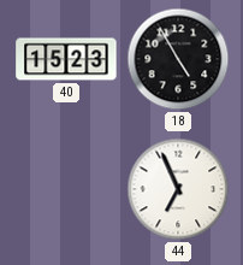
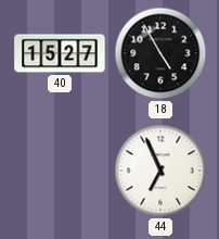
40: 15:23 -> 15:27
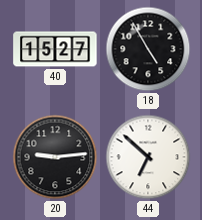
20: none -> 9:14
44: 6:56 -> 6:52
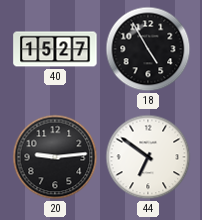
44: 6:52 -> 6:51
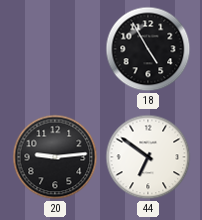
40: 15:27 -> none
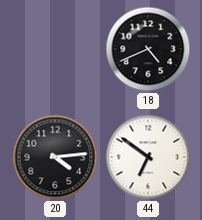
18: 4:55 -> 4:41
20: 9:14 -> 4:14
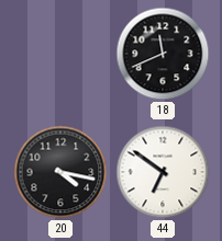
18: 4:41 -> 11:41
20: 4:14 -> 4:17
